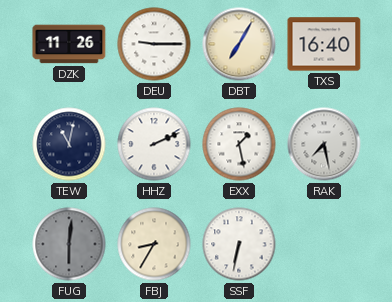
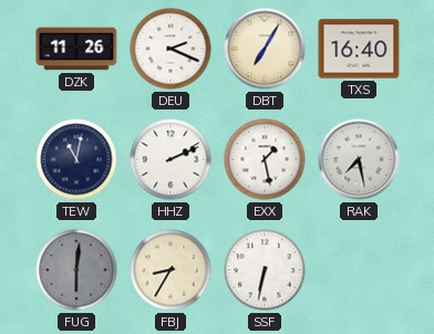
DEU: 9:15 -> 2:19
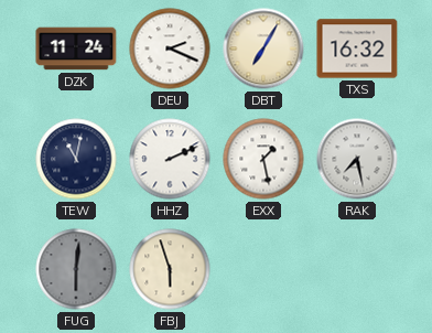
DZK: 11:26 -> 11:24
TXS: 16:40 -> 16:32
FBJ: 8:35 -> 5:57
SSF: 6:32 -> none
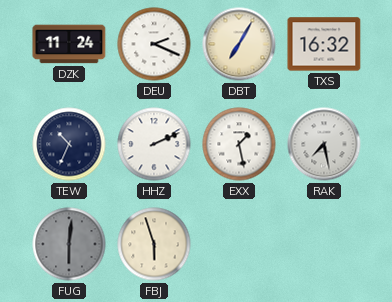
TEW: 11:02 -> 10:34
